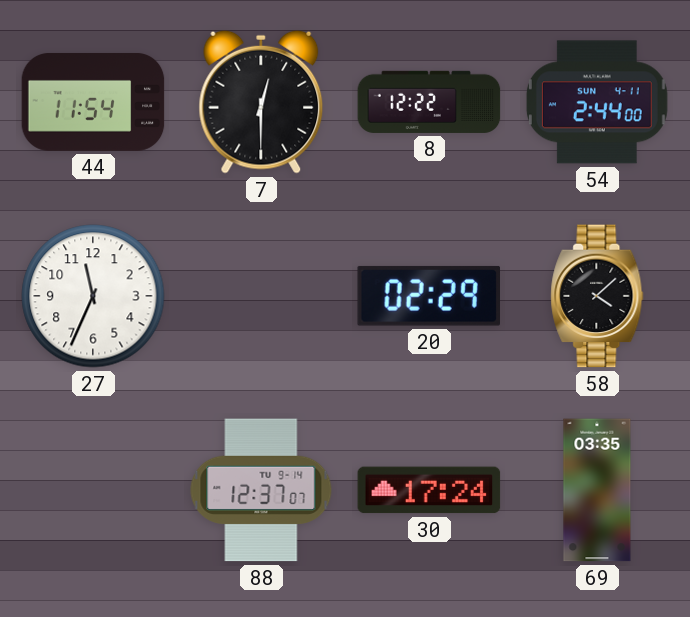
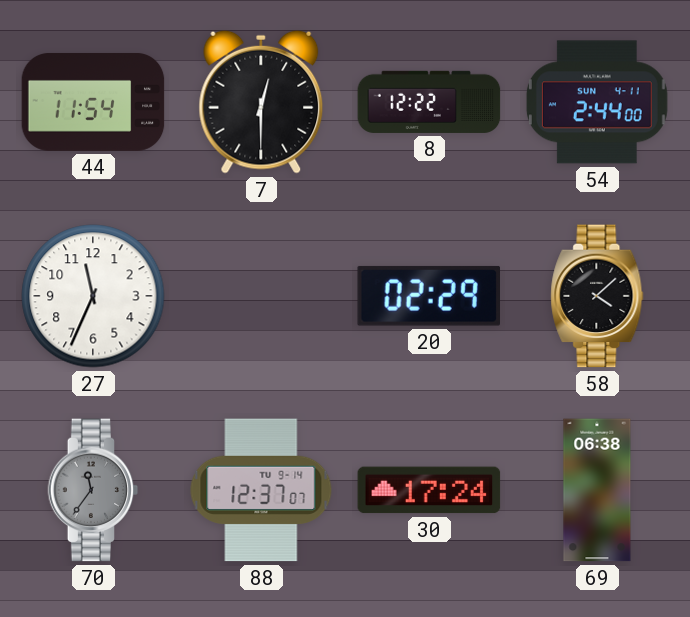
70: none -> 11:36
69: 03:35 -> 06:38
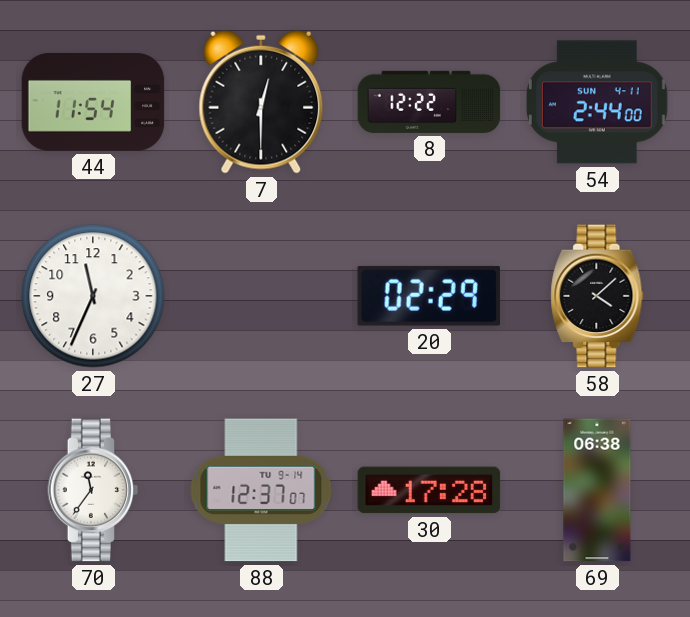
70 dial: grey -> white
30: 17:24 -> 17:28
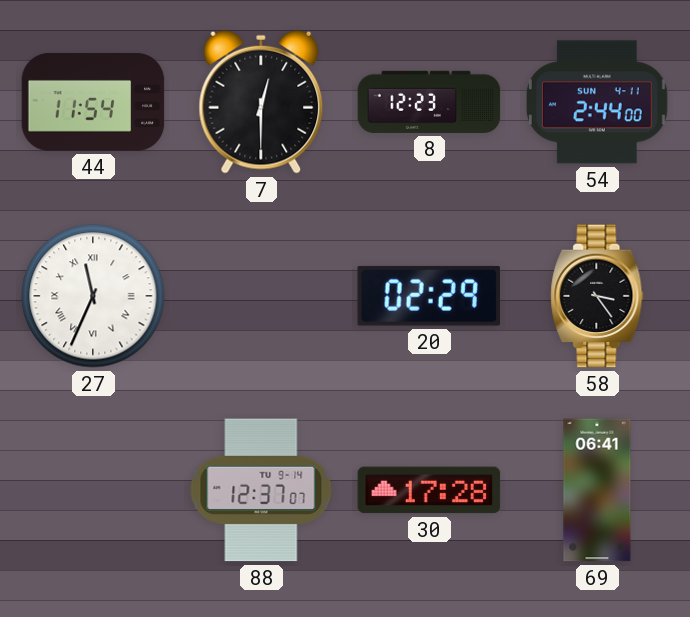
8: 12:22 -> 12:23
27 numerals: Arabic -> Roman
58: 4:08 -> 3:24
70: 11:36 -> none
69: 06:38 -> 06:41
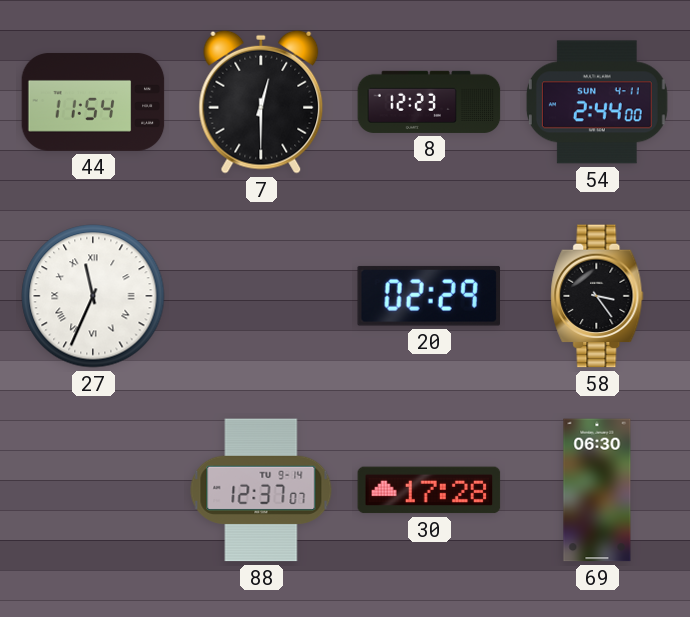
69: 06:41 -> 06:30
